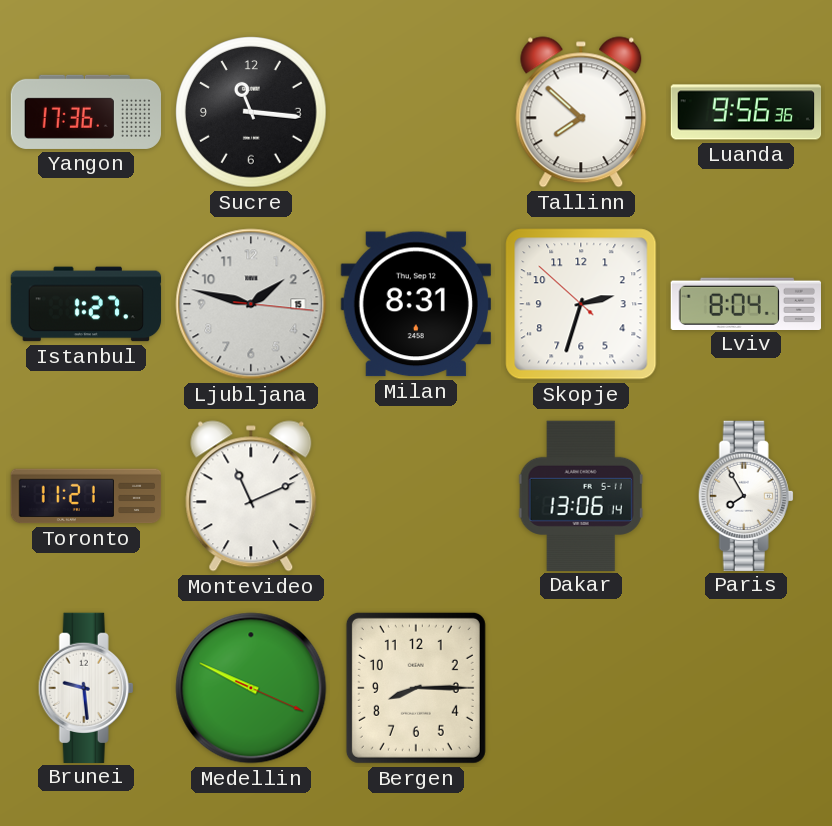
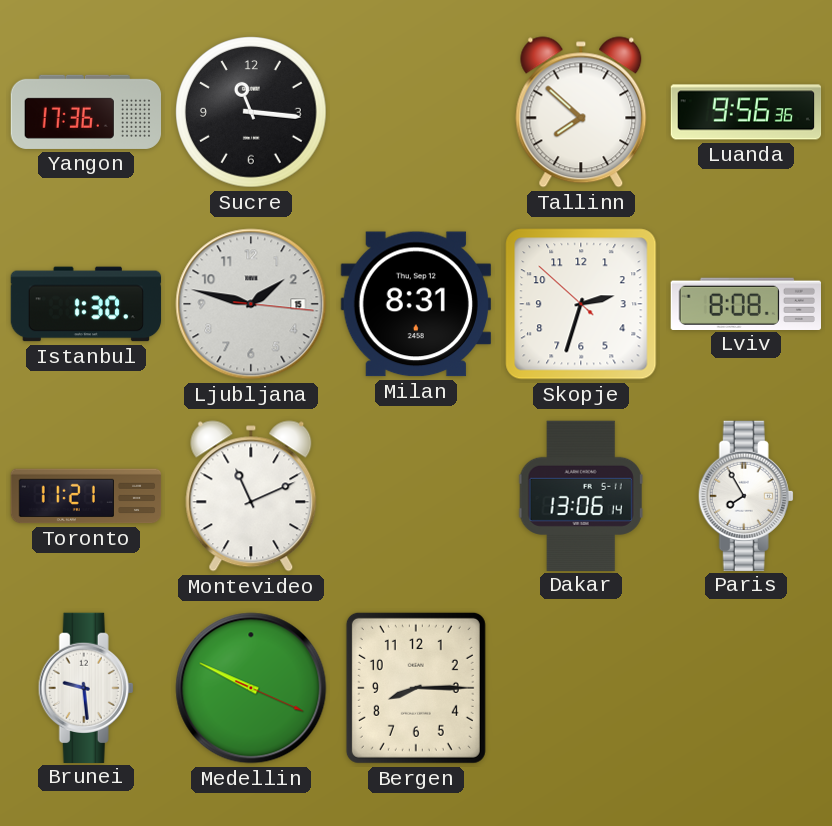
Istanbul: 1:27 -> 1:30
Lviv: 8:04 -> 8:08
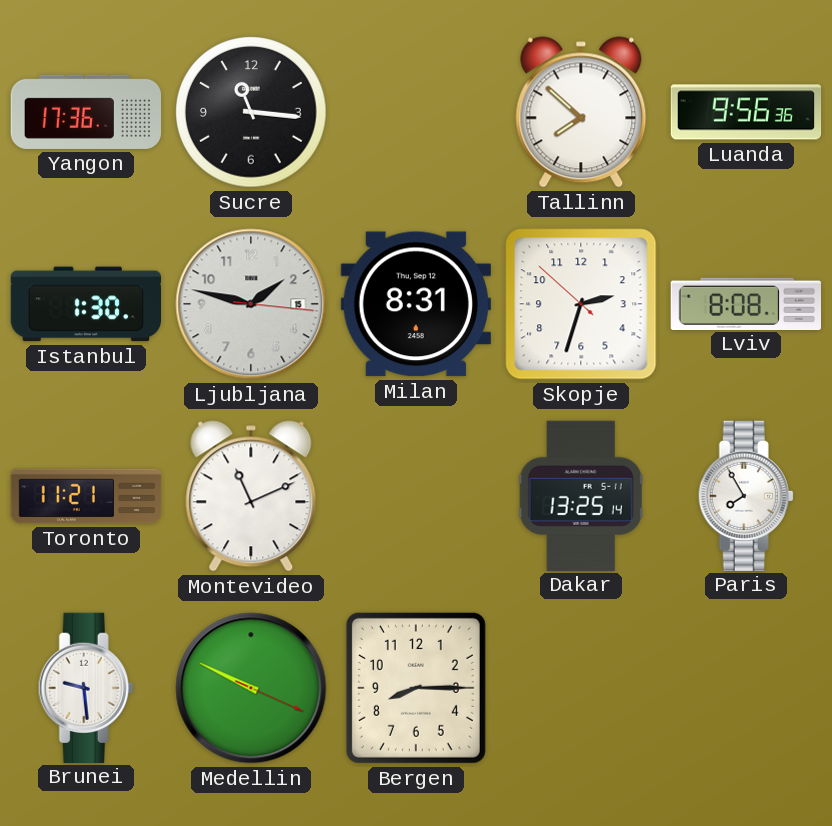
Dakar: 13:06 -> 13:25
